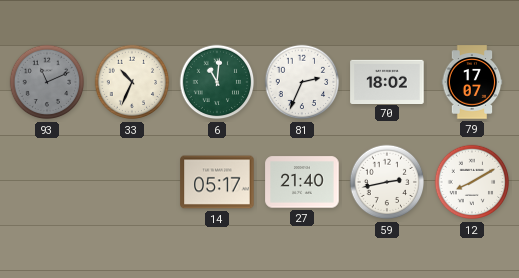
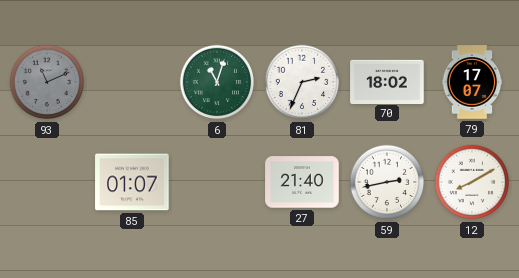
33: 10:34 -> none
6: 11:01 -> 11:03
85: none -> 01:07
14: 05:17 -> none
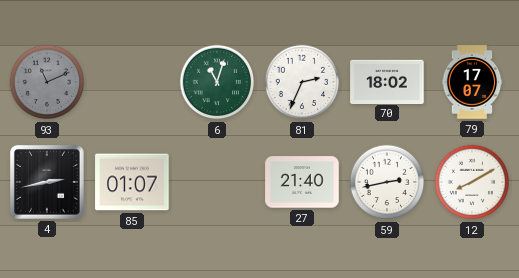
4: none -> 2:43
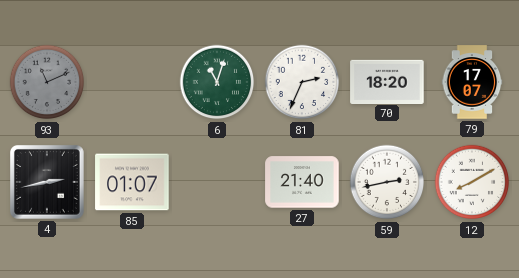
70: 18:02 -> 18:20
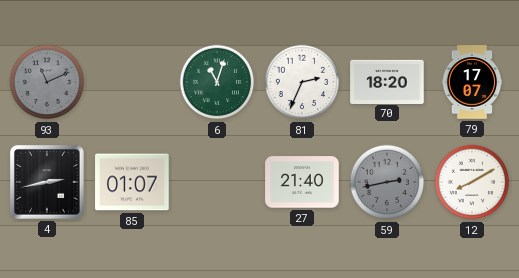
59 dial: white -> grey
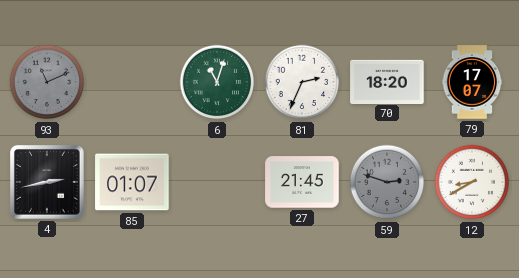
27: 21:40 -> 21:45
59: 2:43 -> 2:48
12: 8:10 -> 8:40
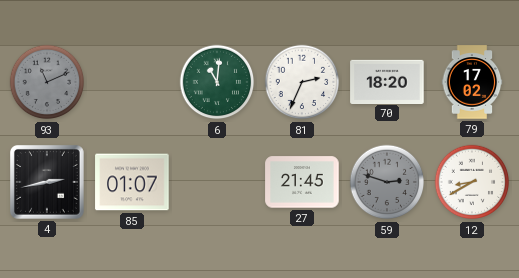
6: 11:03 -> 11:01
79: 17:07 -> 17:02
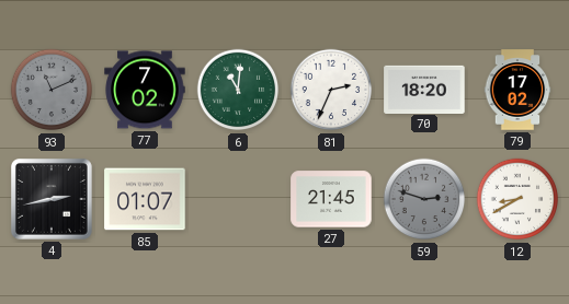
77: none -> 7:02
